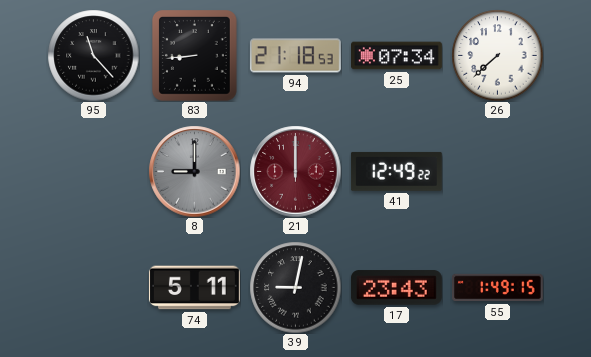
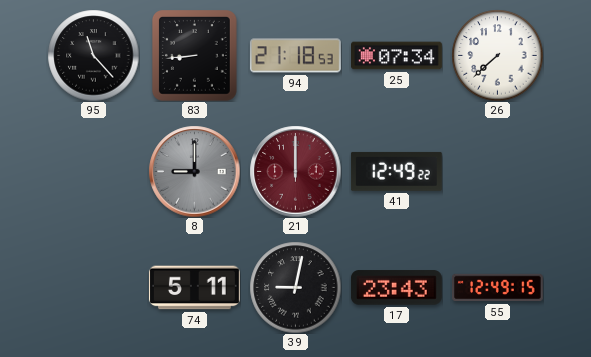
55: 1:49 -> 12:49
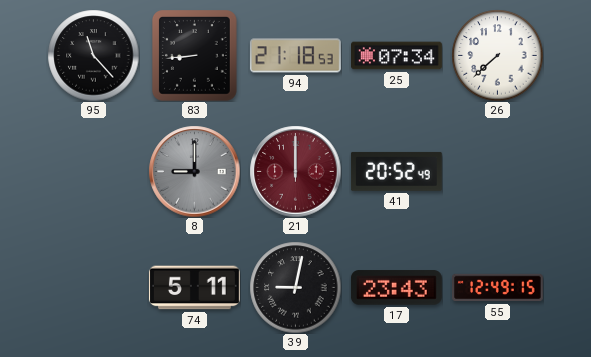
41: 12:49 -> 20:52
